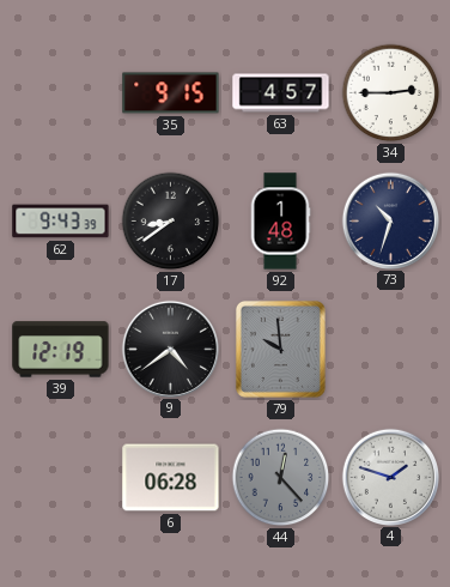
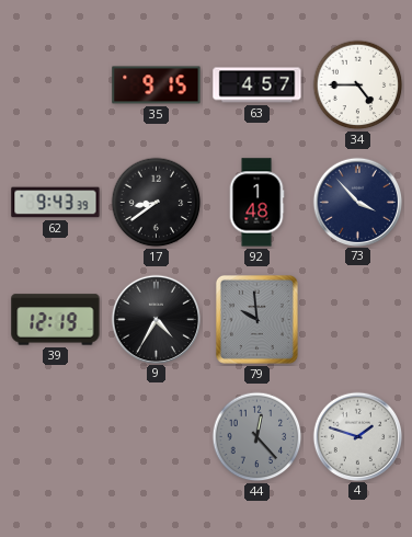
34: 2:45 -> 4:45
73: 10:33 -> 3:53
9: 4:39 -> 4:35
6: 06:28 -> none
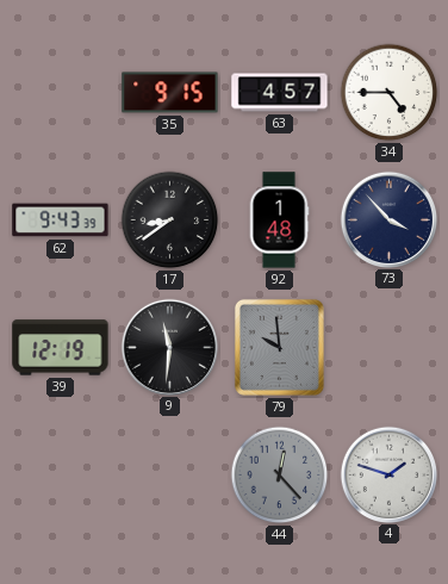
9: 4:35 -> 11:31
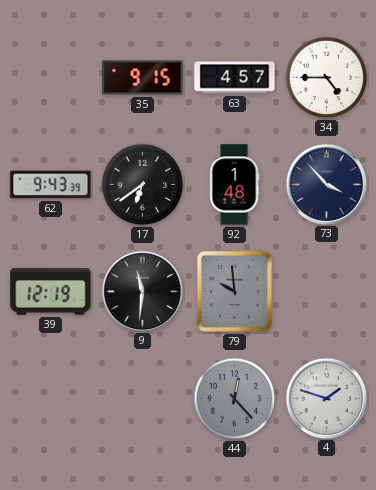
17: 8:39 -> 6:39
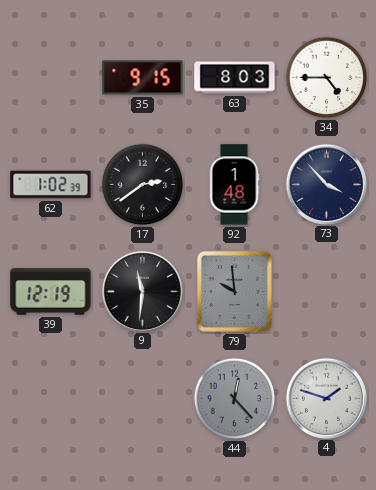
63: 4:57 -> 8:03
62: 9:43 -> 1:02
17: 6:39 -> 2:39
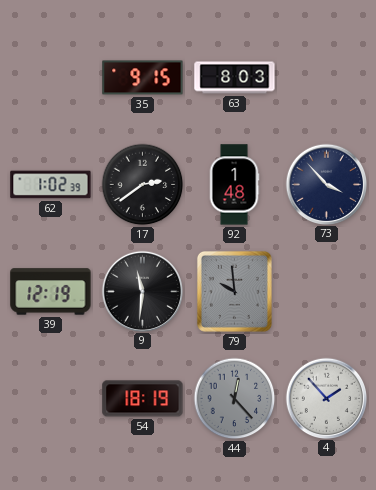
34: 4:45 -> none
54: none -> 18:19
4: 1:48 -> 1:53
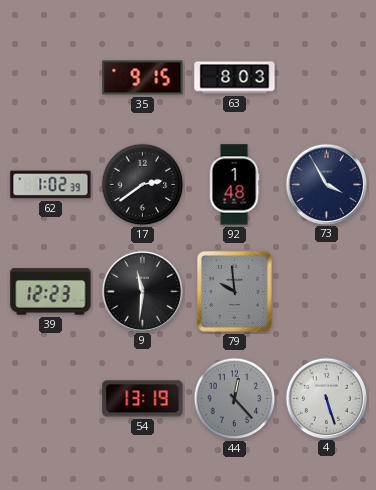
73: 3:53 -> 3:55
39: 12:19 -> 12:23
54: 18:19 -> 13:19
4: 1:53 -> 5:27
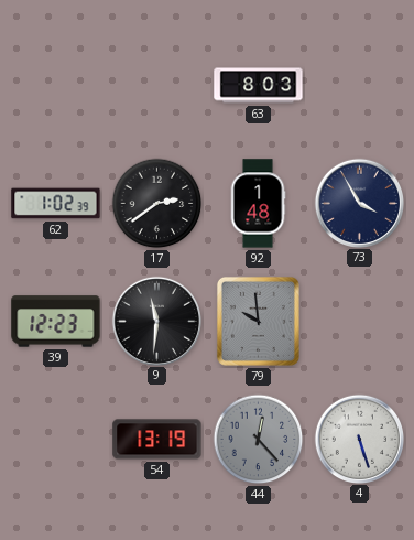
35: 9:15 -> none
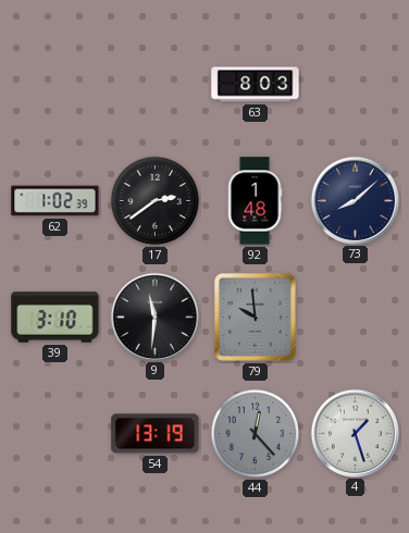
73: 3:55 -> 8:08
39: 12:23 -> 3:10
4: 5:27 -> 1:27
